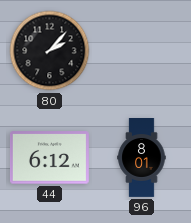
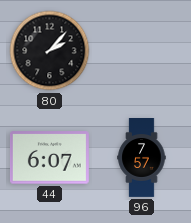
44: 6:12 -> 6:07
96: 8:01 -> 7:57
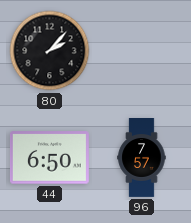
44: 6:07 -> 6:50
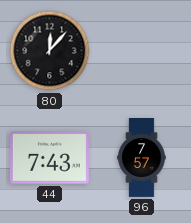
80: 2:07 -> 12:07
44: 6:50 -> 7:43
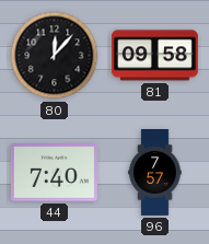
81: none -> 09:58
44: 7:43 -> 7:40
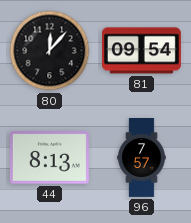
81: 09:58 -> 09:54
44: 7:40 -> 8:13
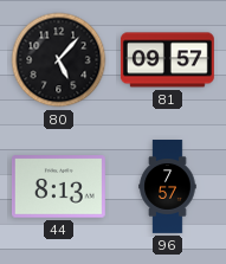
80: 12:07 -> 5:07
81: 09:54 -> 09:57
